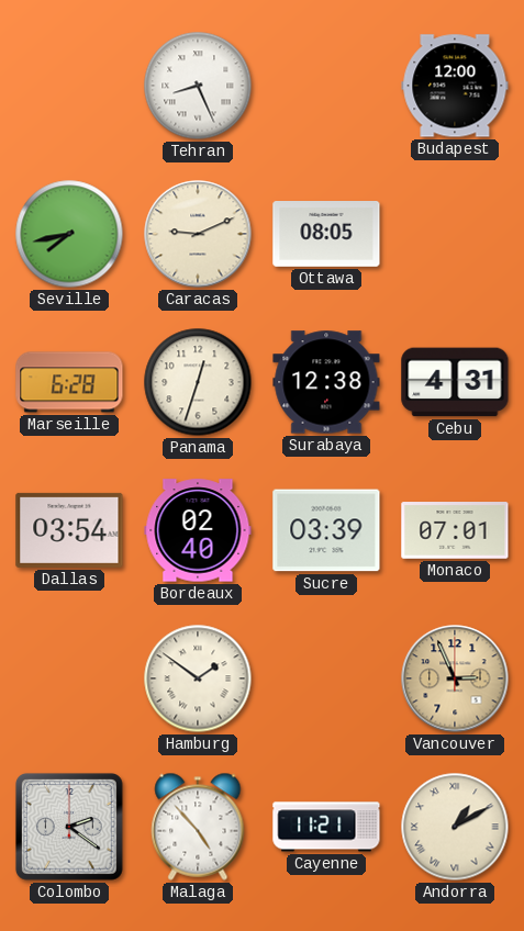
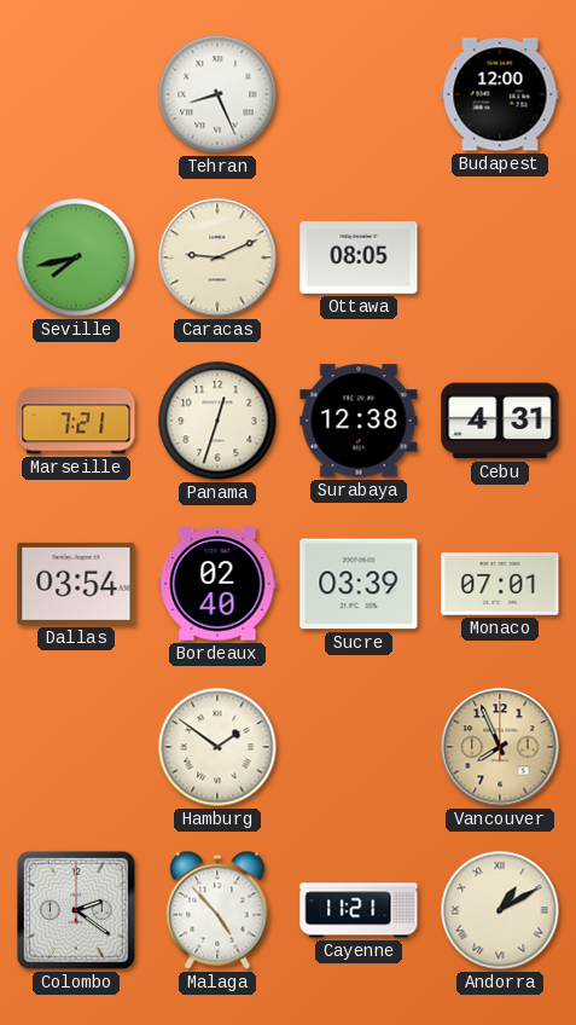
Marseille: 6:28 -> 7:21
Vancouver: 2:56 -> 7:56
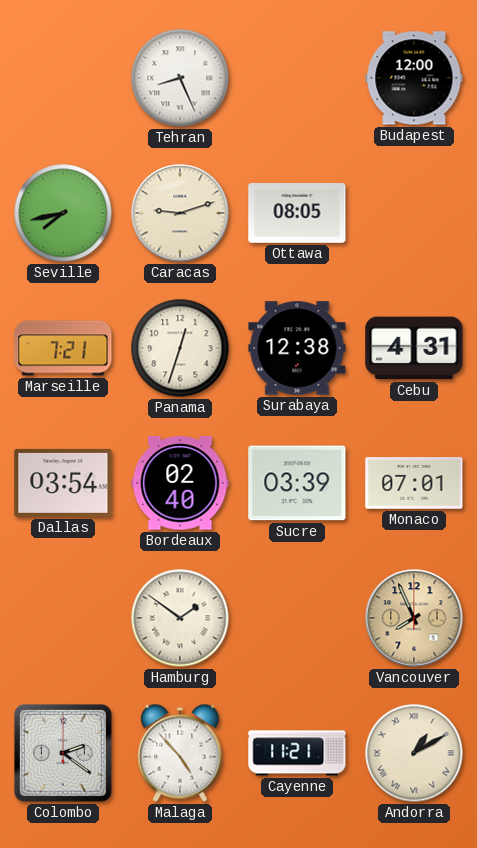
Caracas: 9:11 -> 9:12
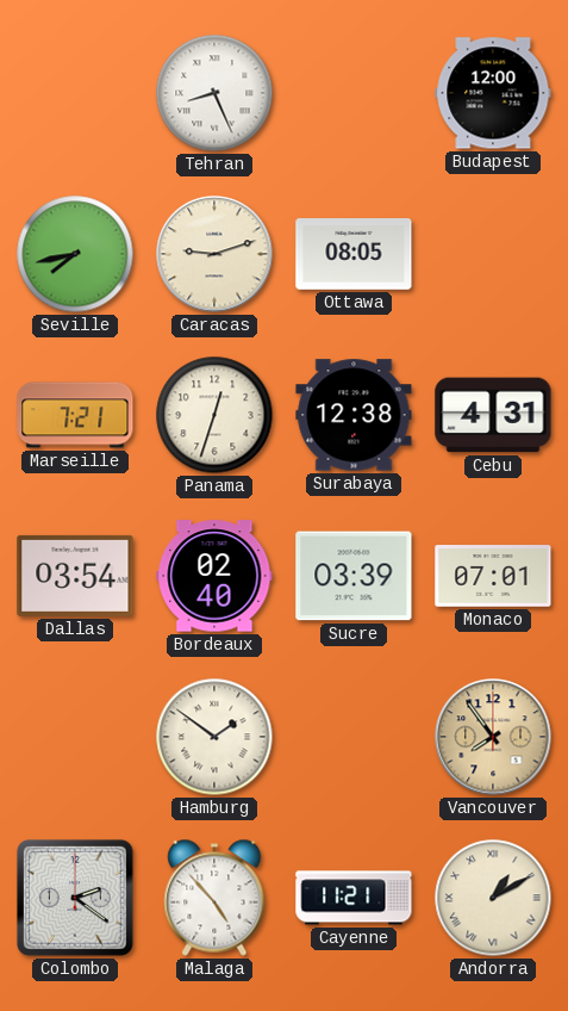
Vancouver: 7:56 -> 7:54
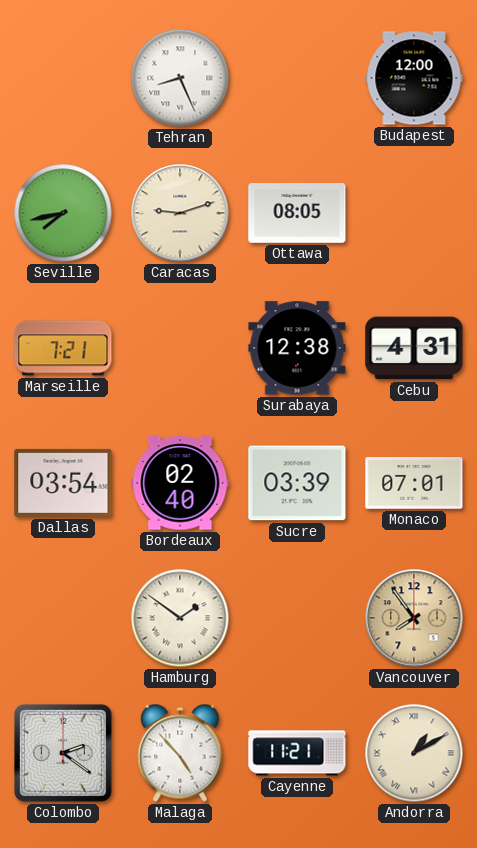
Panama: 12:33 -> none
